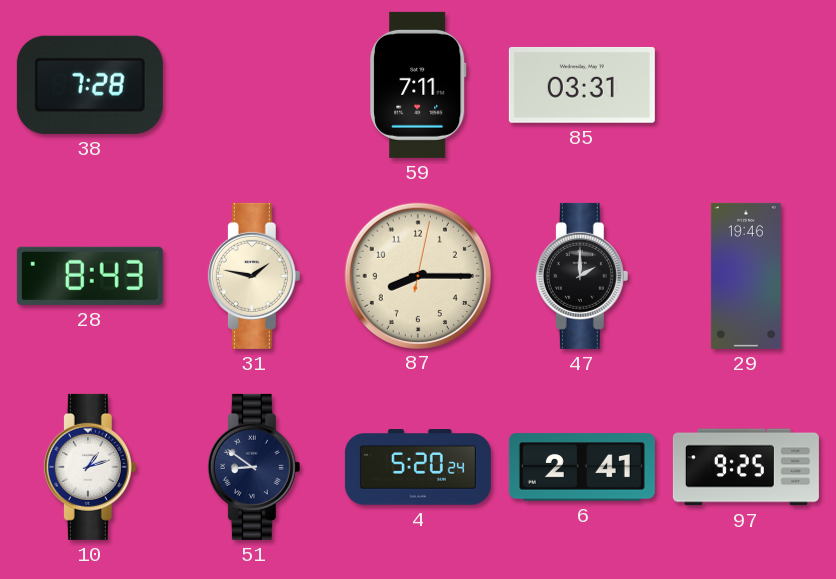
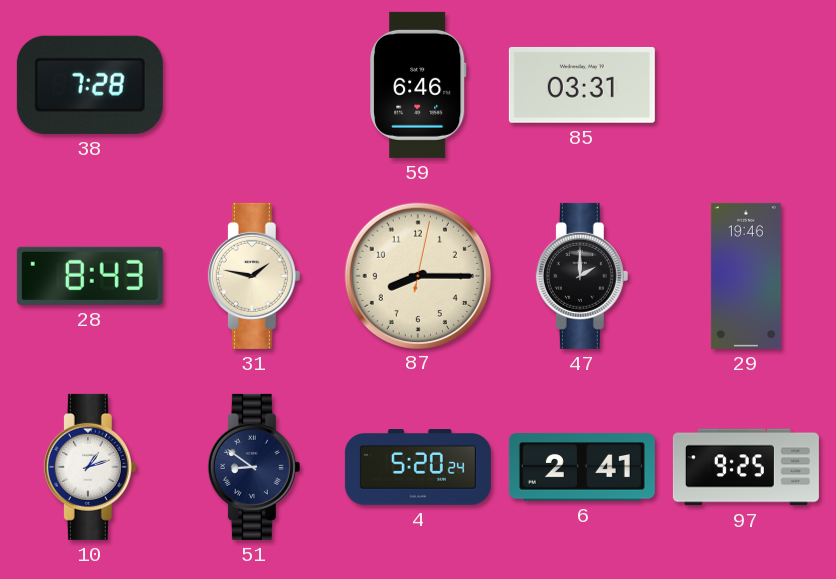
59: 7:11 -> 6:46
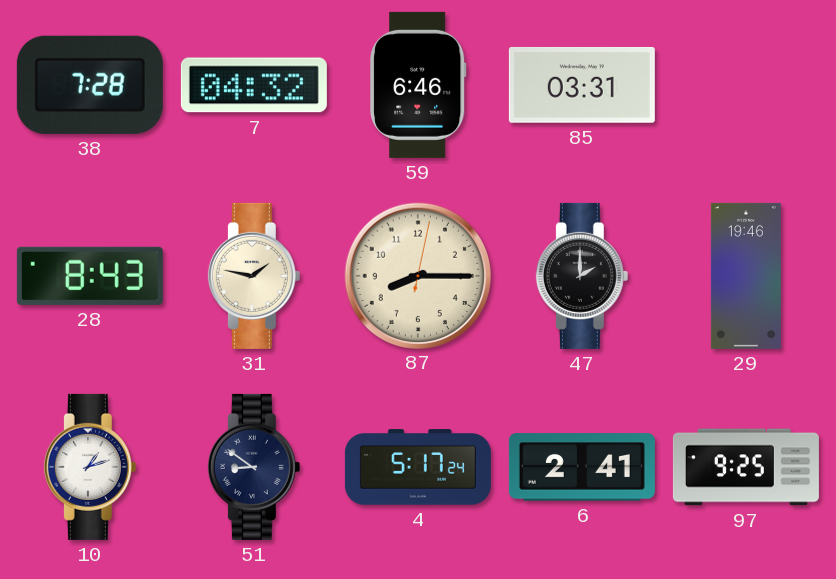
7: none -> 04:32
4: 5:20 -> 5:17
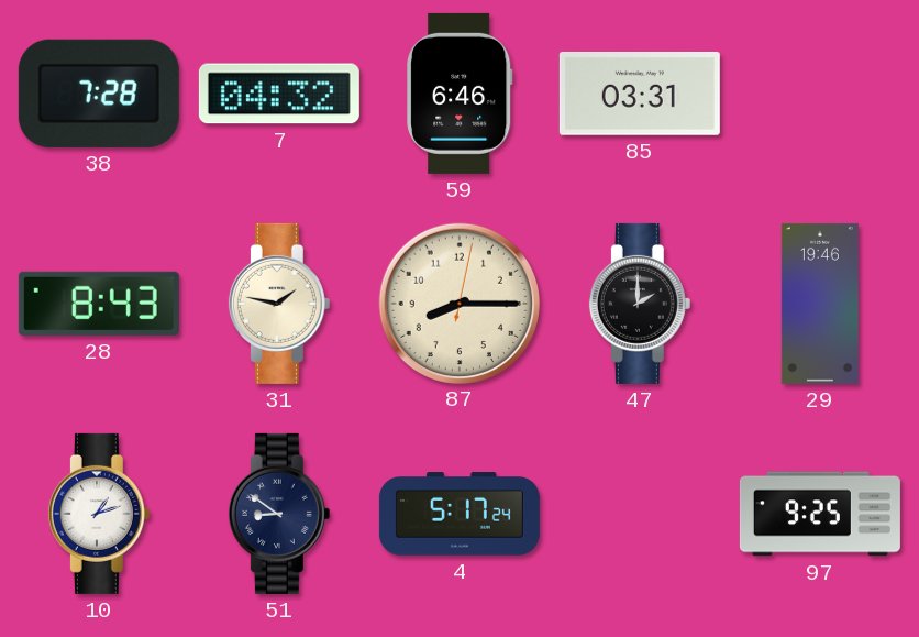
6: 2:41 -> none
